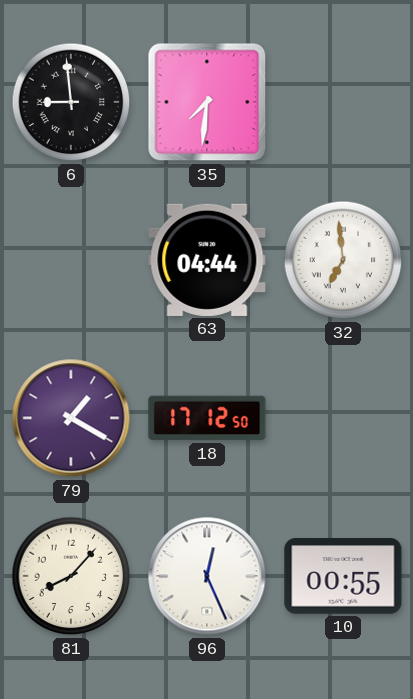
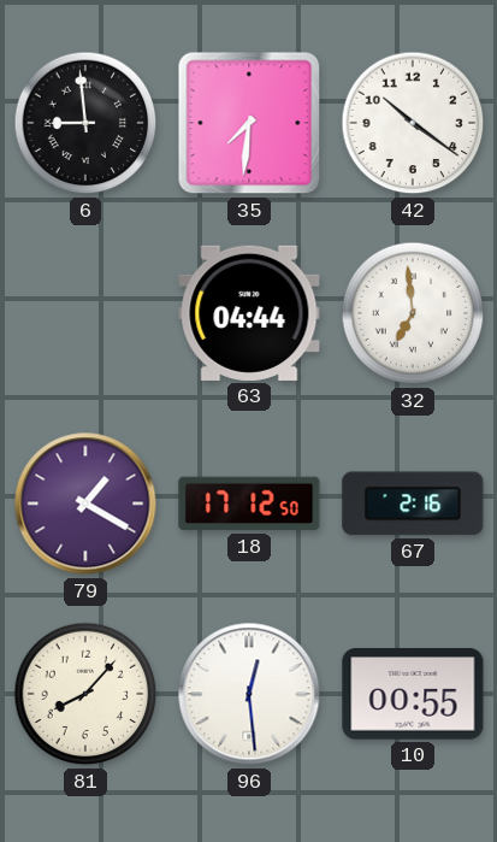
42: none -> 10:21
67: none -> 2:16
96: 12:26 -> 12:29
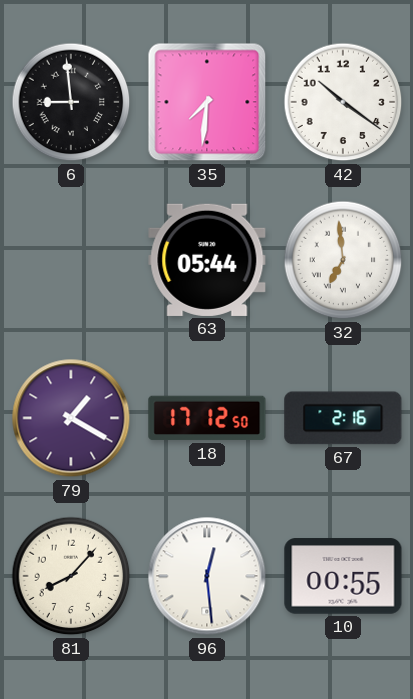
63: 04:44 -> 05:44
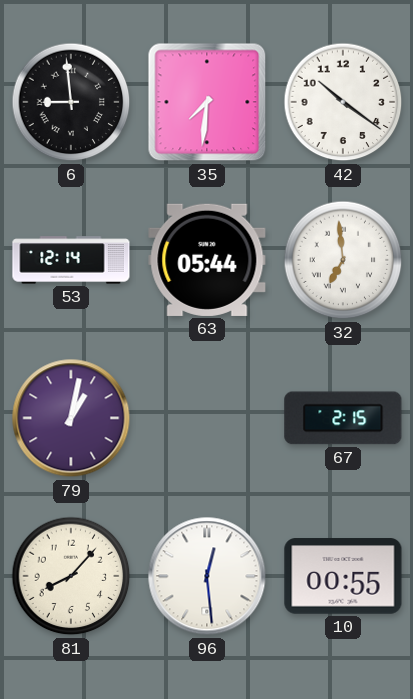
53: none -> 12:14
79: 1:20 -> 1:02
18: 17:12 -> none
67: 2:16 -> 2:15
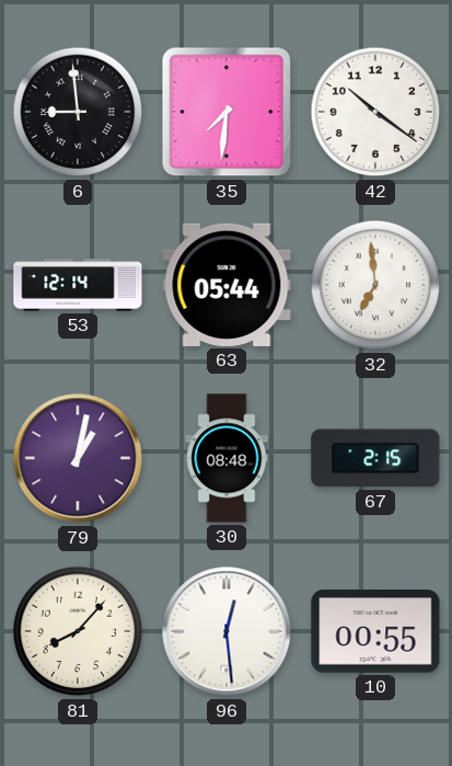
30: none -> 08:48
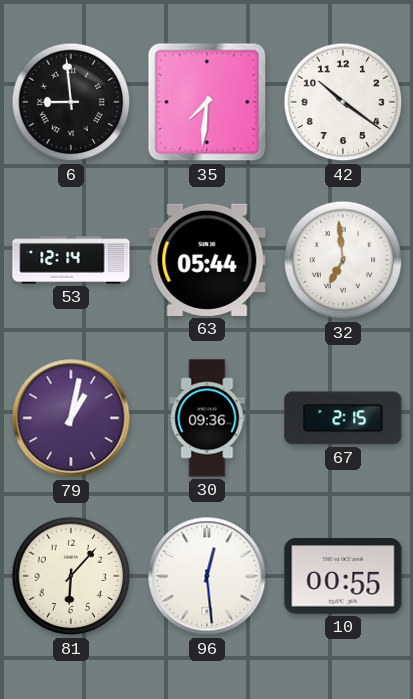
30: 08:48 -> 09:36
81: 8:07 -> 6:07
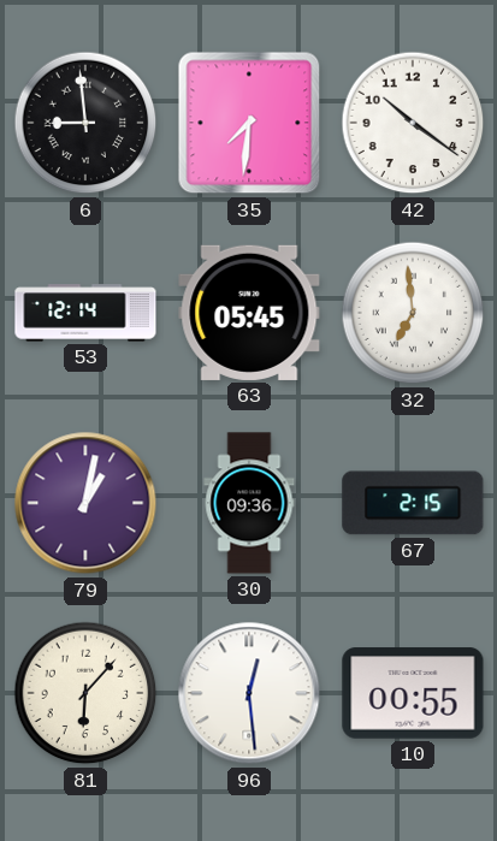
63: 05:44 -> 05:45
